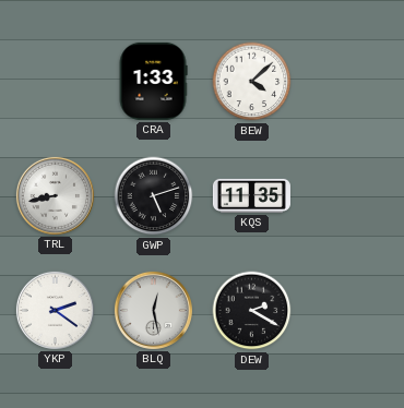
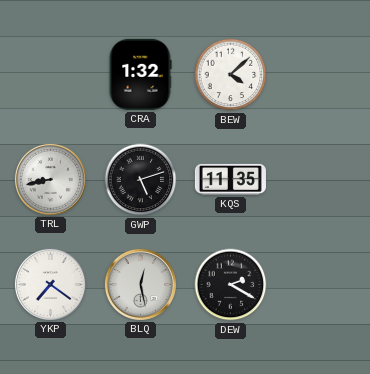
CRA: 1:33 -> 1:32
YKP: 2:21 -> 7:21
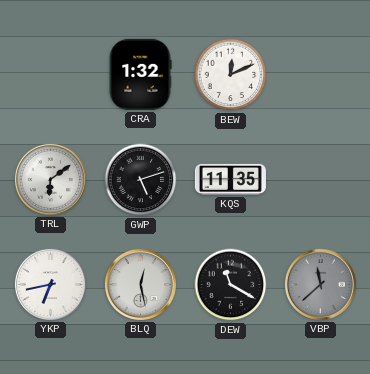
BEW: 4:08 -> 12:11
TRL: 8:43 -> 6:09
YKP: 7:21 -> 6:43
DEW: 2:20 -> 11:20
VBP: none -> 11:38
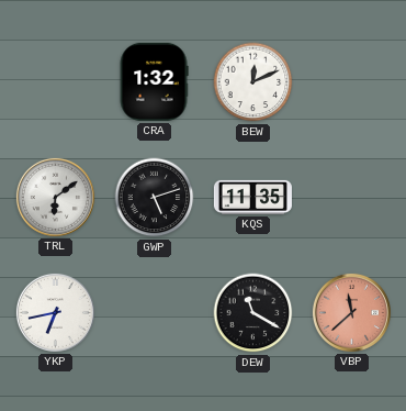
BLQ: 12:28 -> none
VBP dial: grey -> salmon
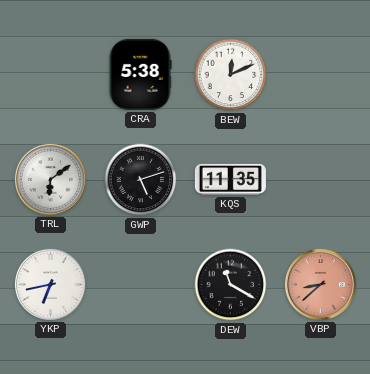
CRA: 1:32 -> 5:38
VBP: 11:38 -> 8:38
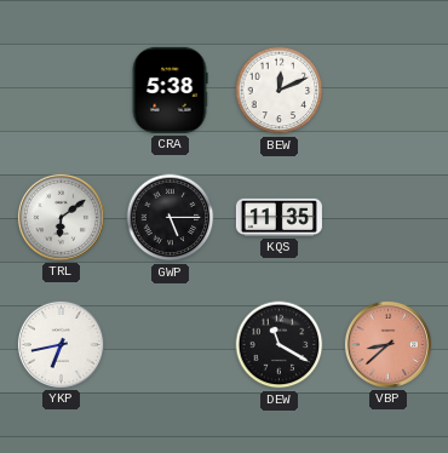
GWP: 5:12 -> 5:15
